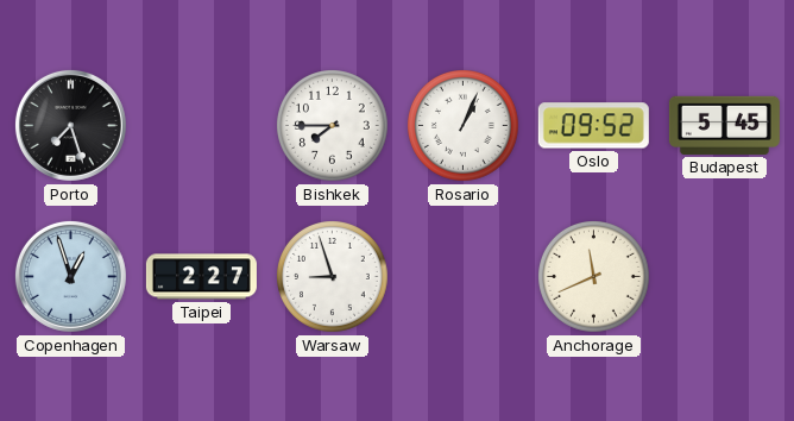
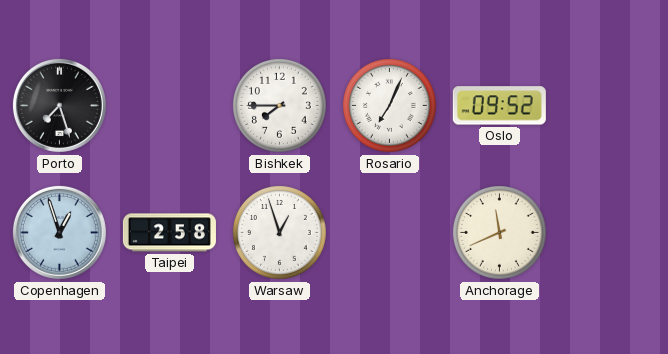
Rosario: 1:04 -> 7:04
Budapest: 5:45 -> none
Taipei: 2:27 -> 2:58
Warsaw: 8:57 -> 12:57
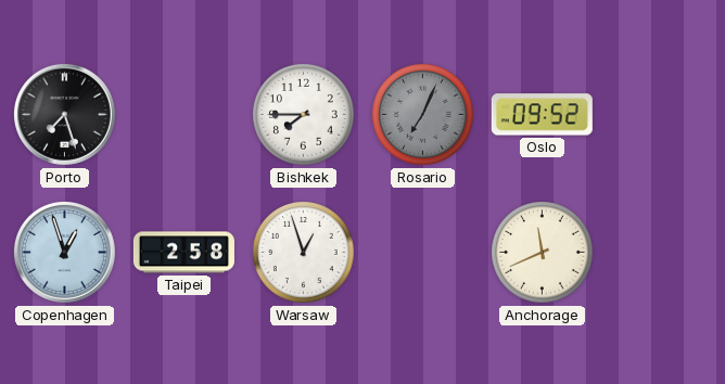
Rosario dial: white -> grey
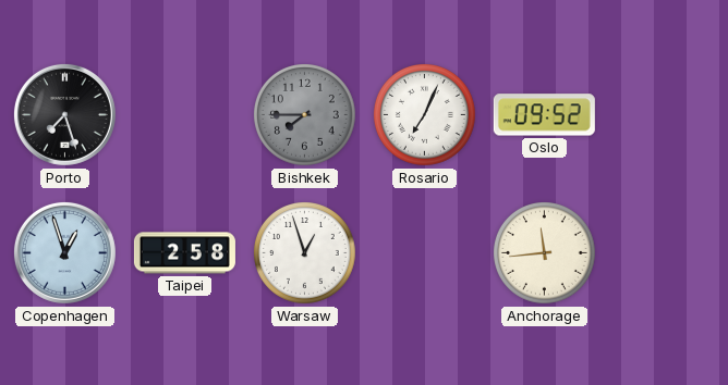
Bishkek dial: white -> grey
Rosario dial: grey -> white
Anchorage: 11:41 -> 11:44
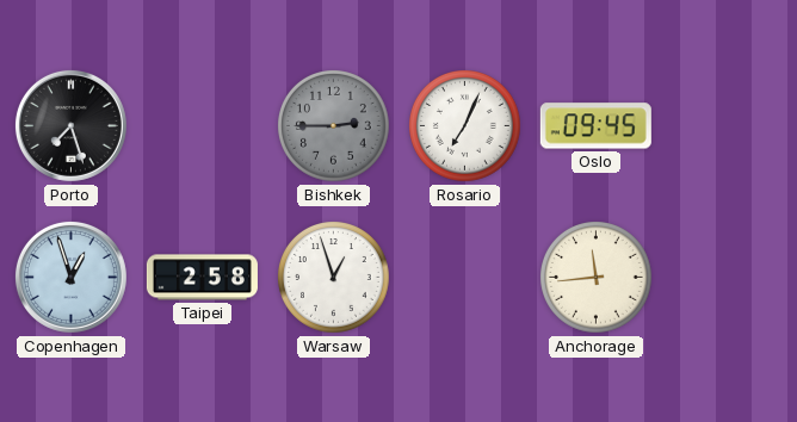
Bishkek: 7:45 -> 2:45
Oslo: 09:52 -> 09:45
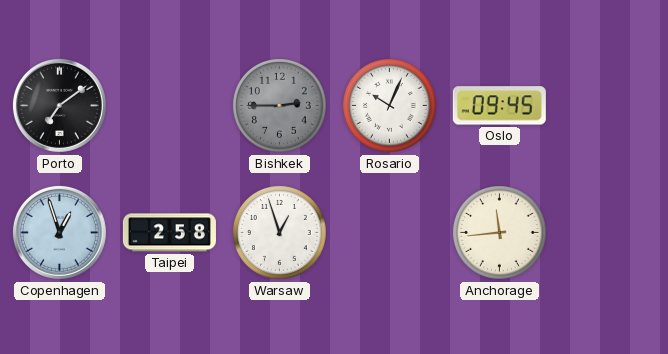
Porto: 7:27 -> 7:09
Rosario: 7:04 -> 10:04
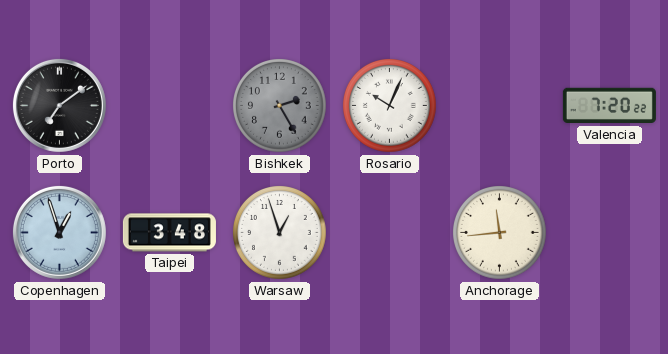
Bishkek: 2:45 -> 2:25
Oslo: 09:45 -> none
Valencia: none -> 7:20
Taipei: 2:58 -> 3:48
